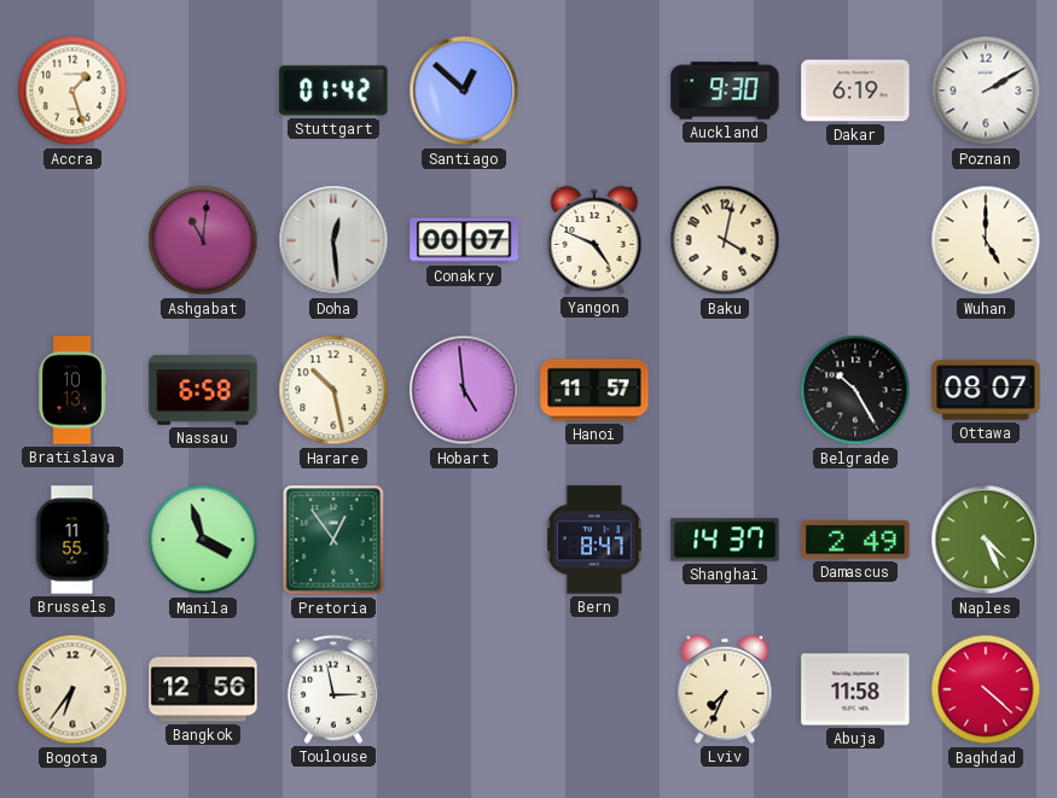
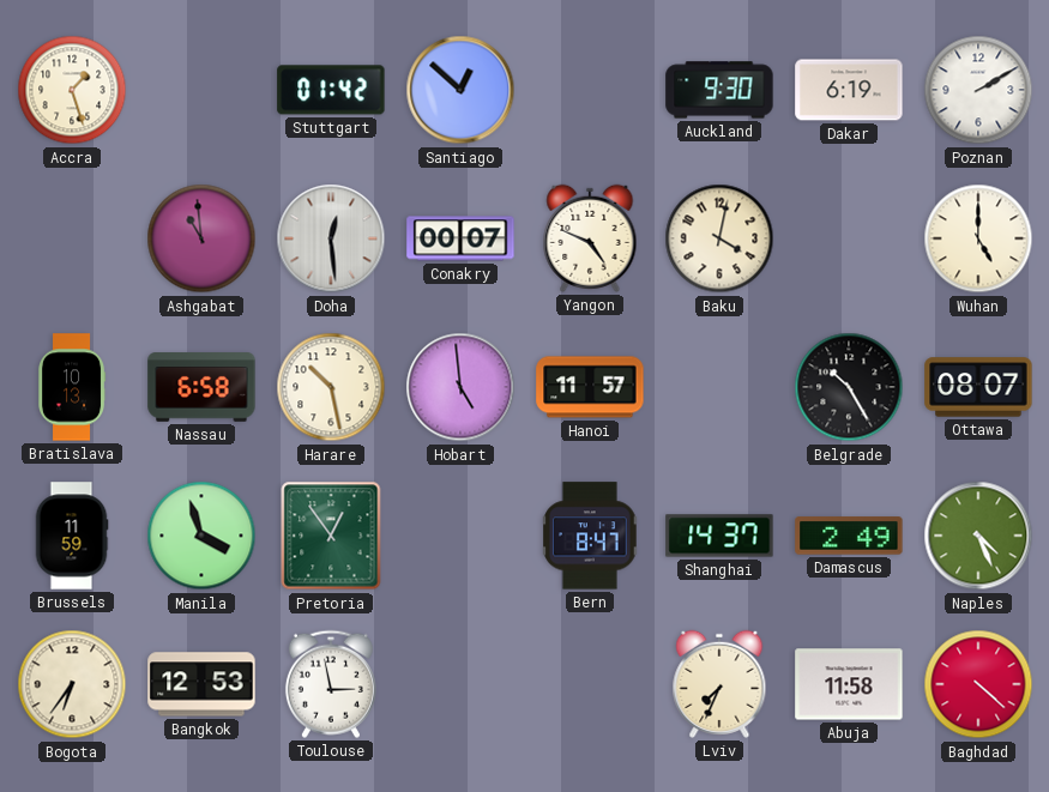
Ashgabat: 11:01 -> 10:59
Brussels: 11:55 -> 11:59
Bangkok: 12:56 -> 12:53
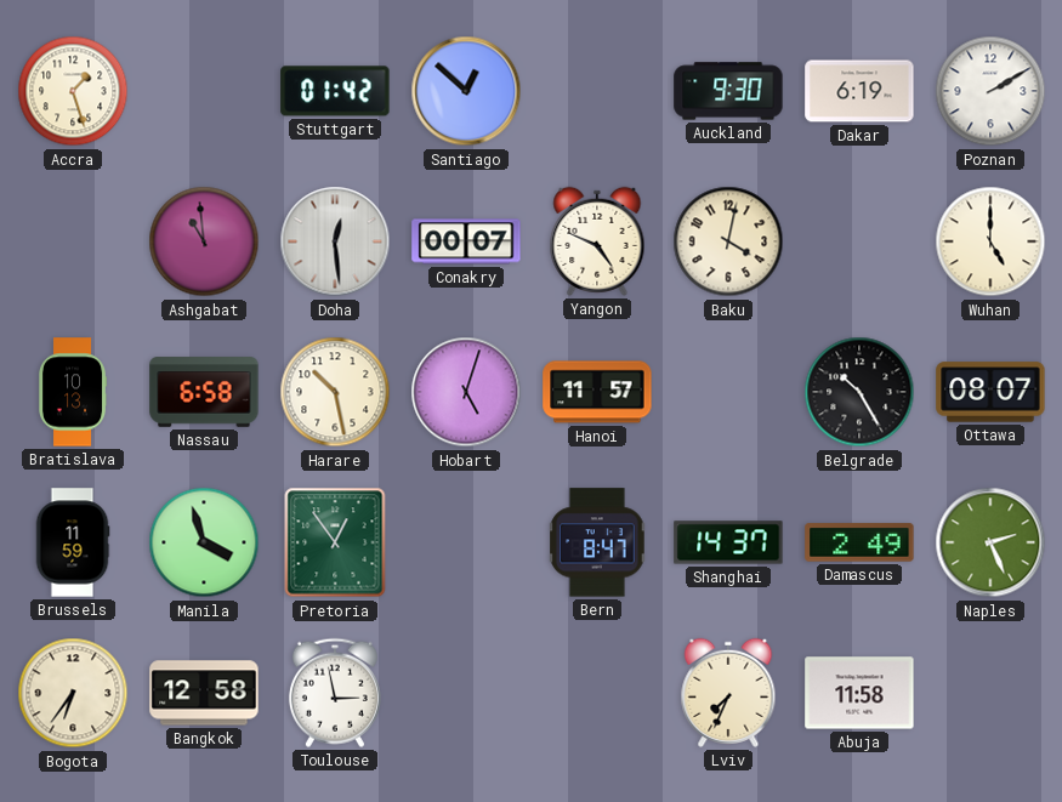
Hobart: 4:59 -> 5:03
Naples: 4:26 -> 2:26
Bangkok: 12:53 -> 12:58
Baghdad: 4:22 -> none
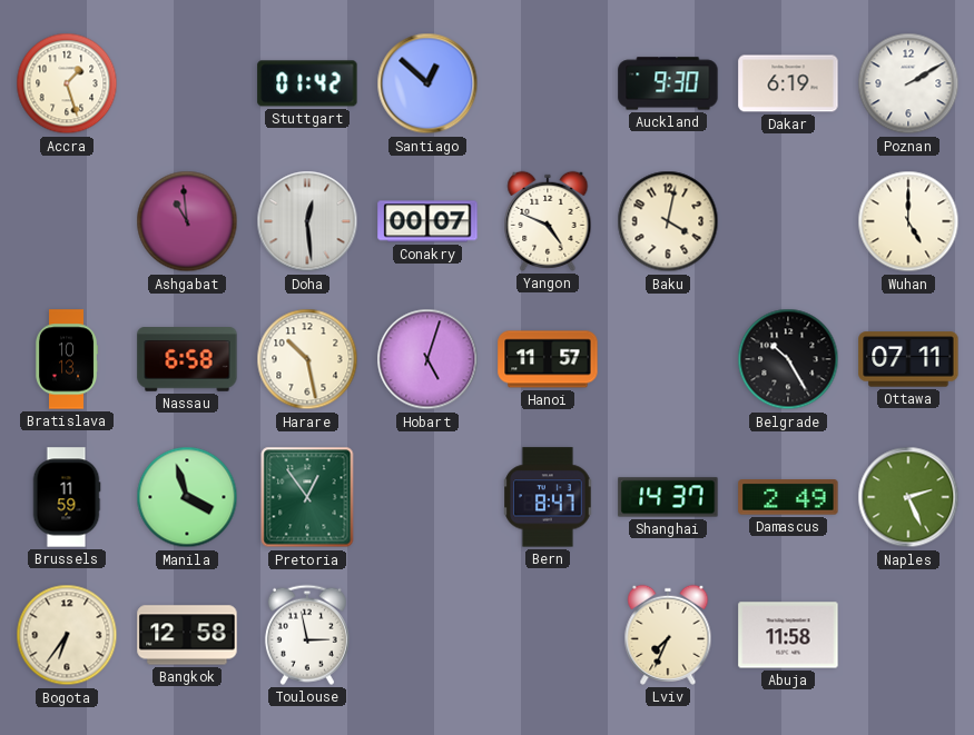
Ottawa: 08:07 -> 07:11
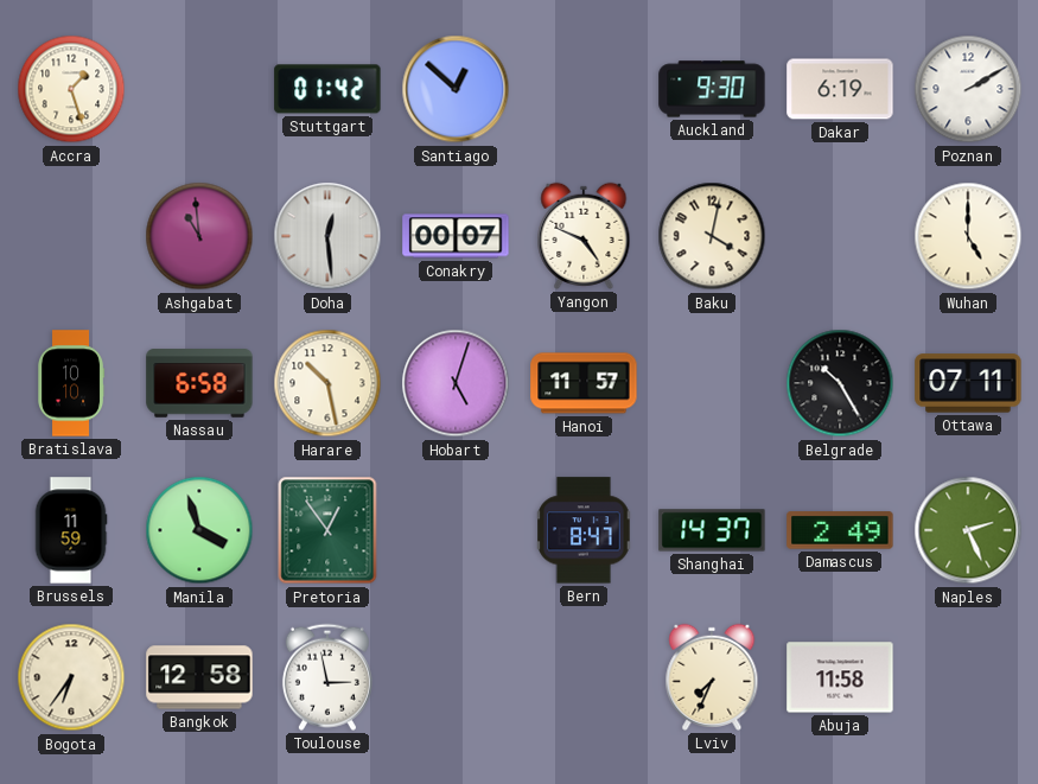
Bratislava: 10:13 -> 10:10
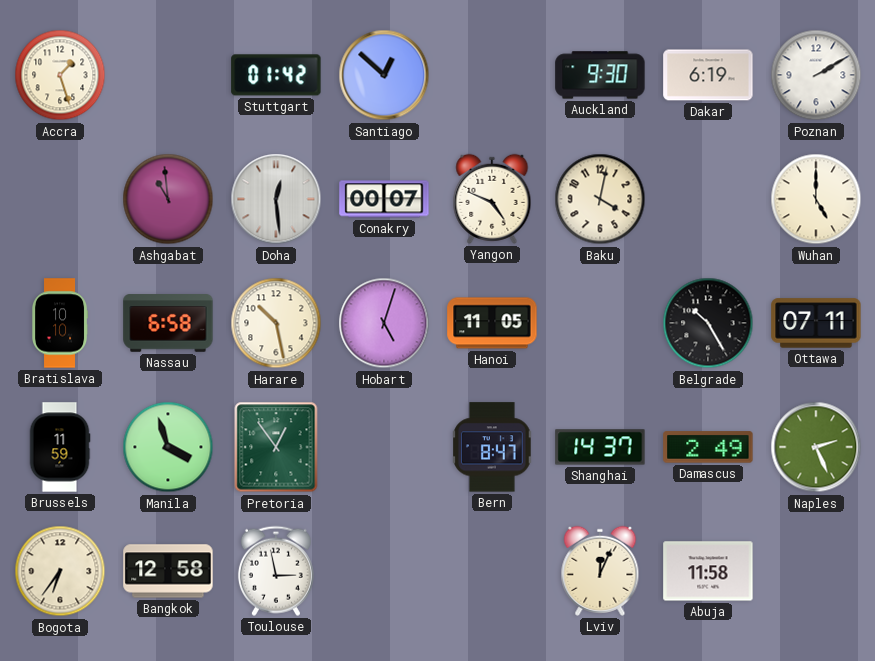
Hanoi: 11:57 -> 11:05
Lviv: 7:34 -> 12:04
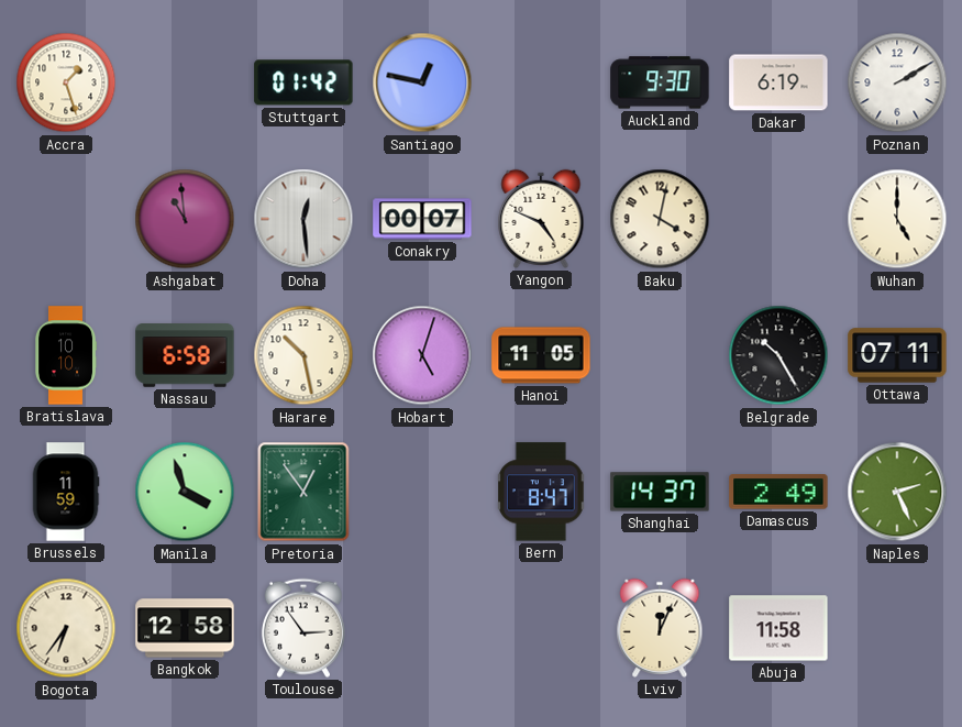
Santiago: 12:52 -> 12:47
Toulouse: 2:58 -> 2:54
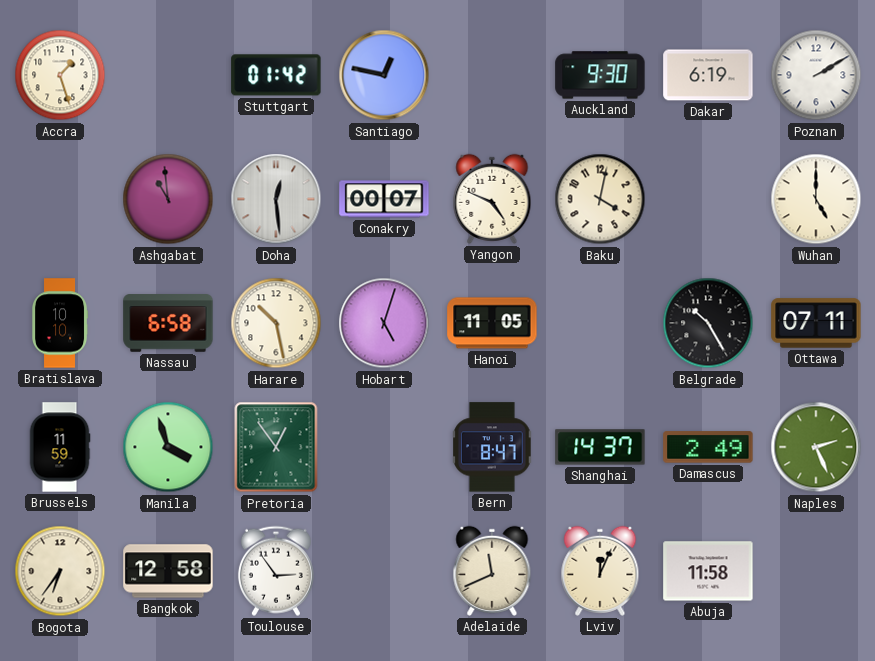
Adelaide: none -> 11:41
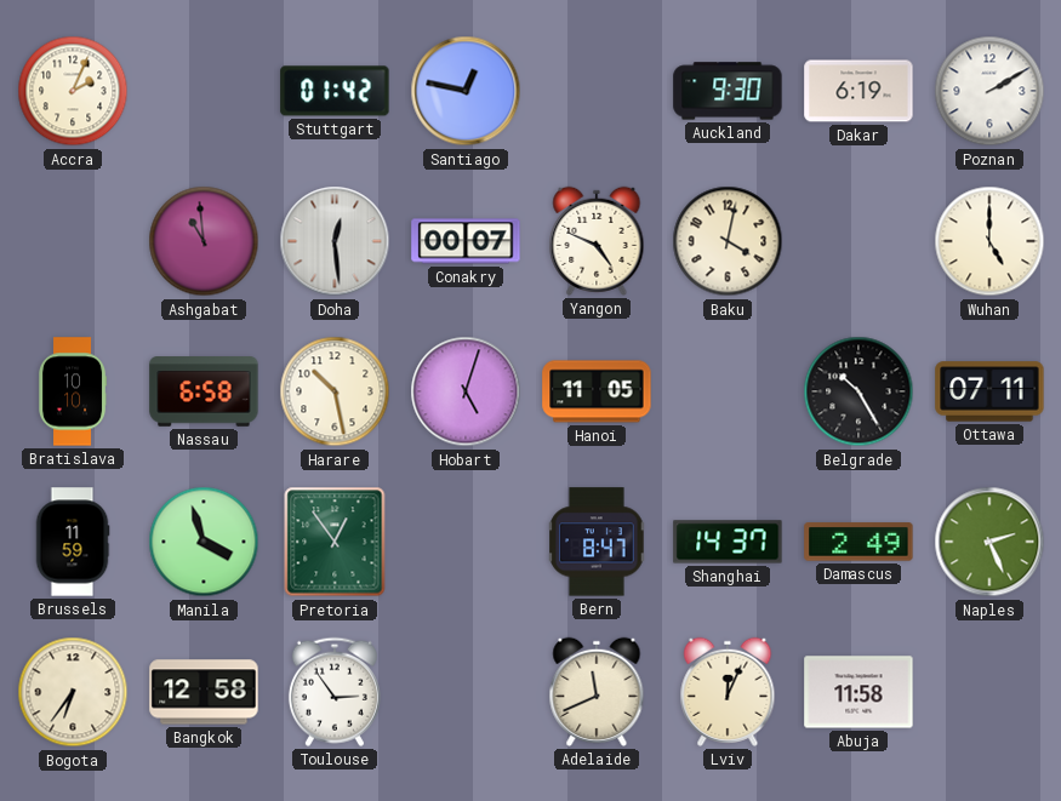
Accra: 1:27 -> 2:04
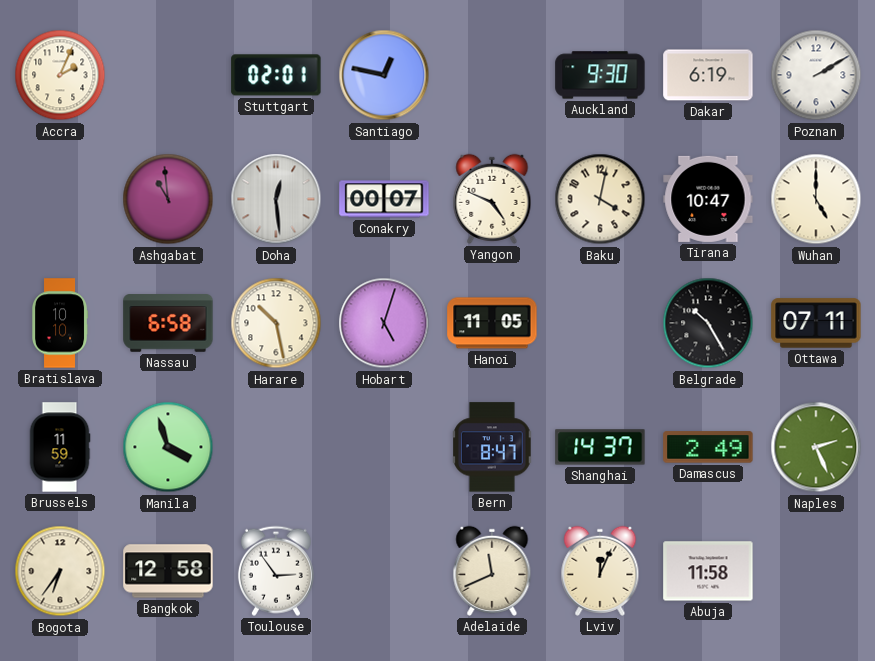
Stuttgart: 01:42 -> 02:01
Tirana: none -> 10:47
Pretoria: 12:54 -> none
